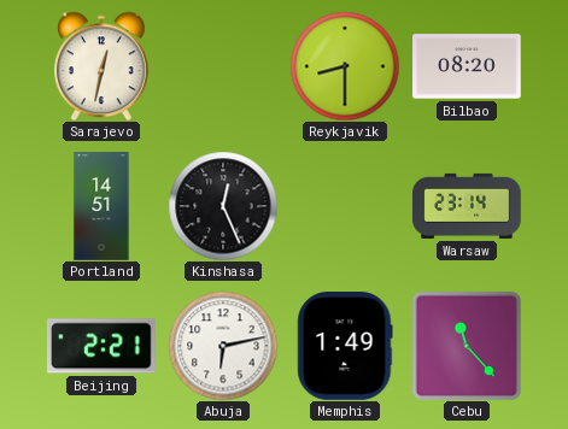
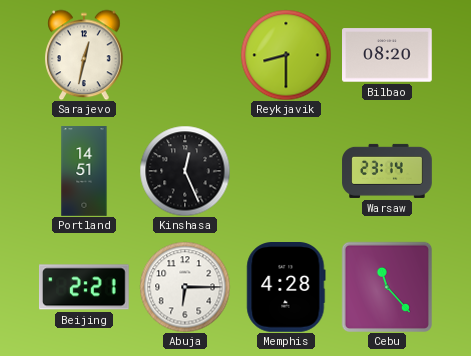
Abuja: 6:13 -> 6:15
Memphis: 1:49 -> 4:28
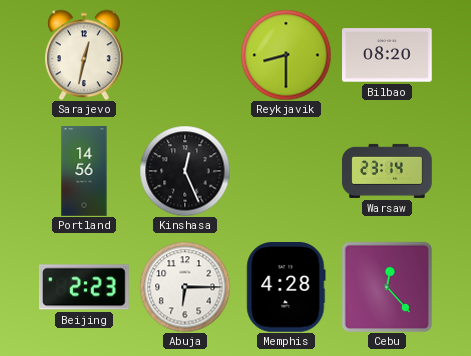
Portland: 14:51 -> 14:56
Beijing: 2:21 -> 2:23
Cebu: 11:23 -> 12:23
